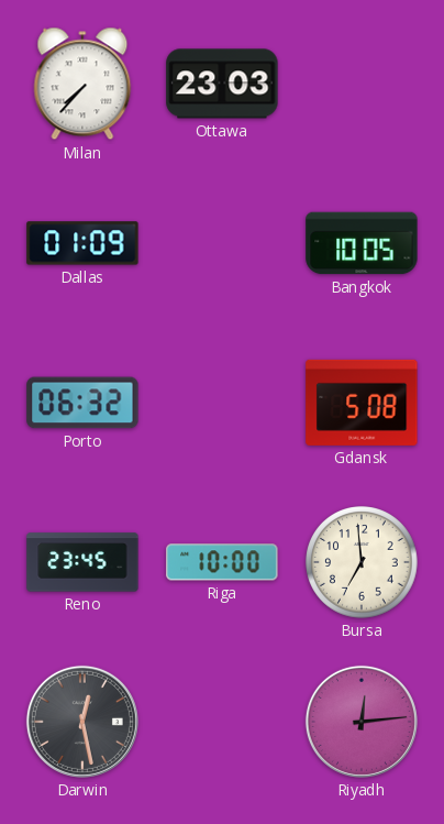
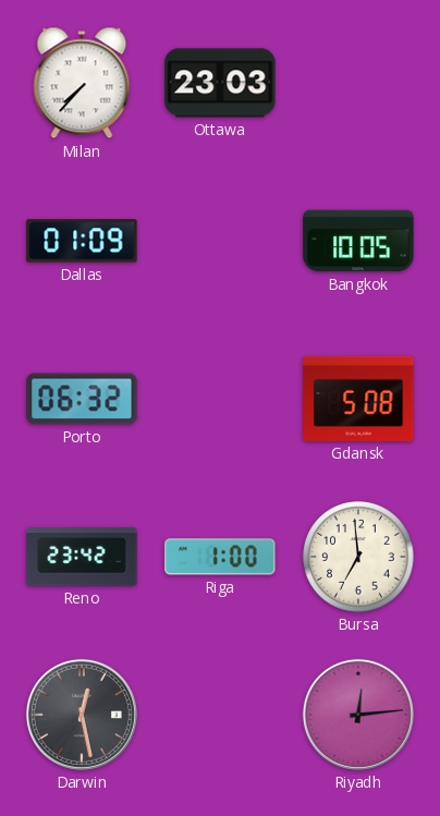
Reno: 23:45 -> 23:42
Riga: 10:00 -> 1:00
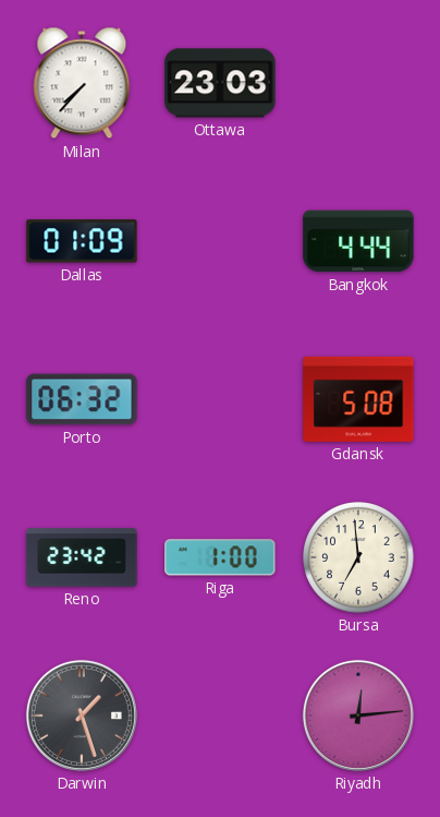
Bangkok: 10:05 -> 4:44
Darwin: 12:28 -> 1:27
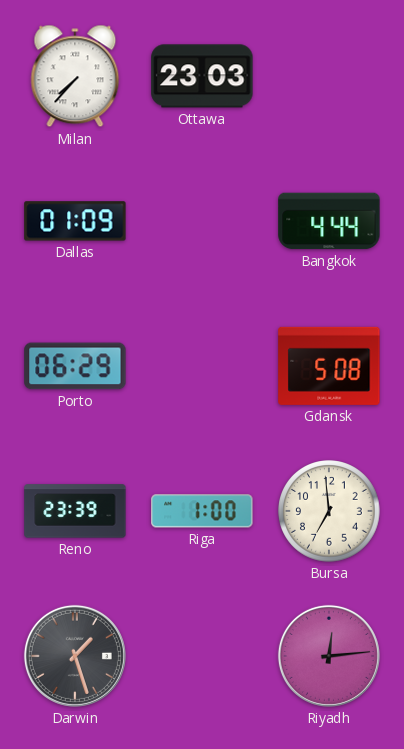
Porto: 06:32 -> 06:29
Reno: 23:42 -> 23:39
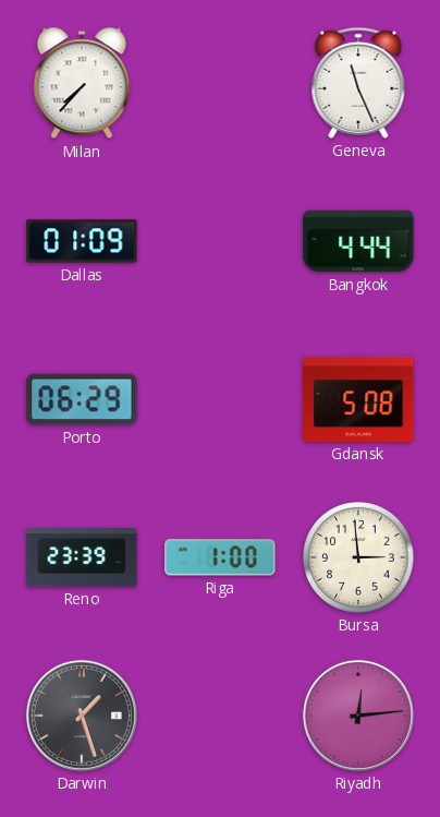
Ottawa: 23:03 -> none
Geneva: none -> 11:26
Bursa: 6:59 -> 2:59
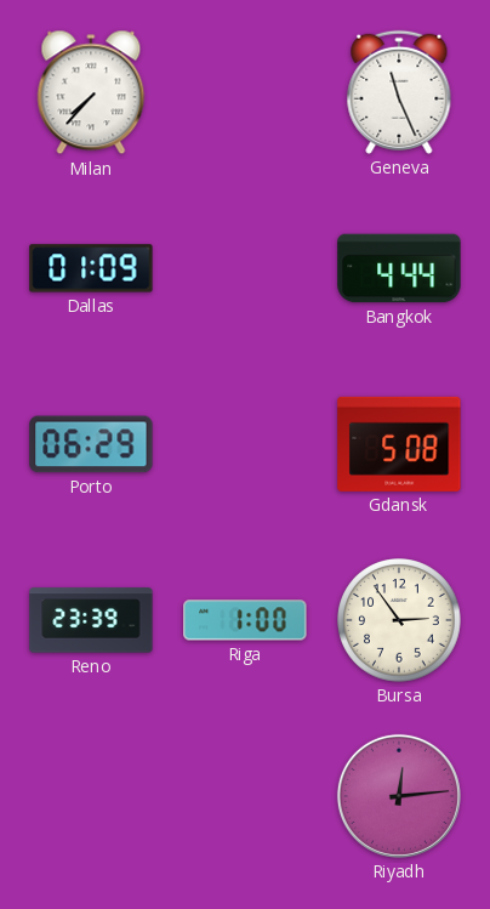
Bursa: 2:59 -> 2:54
Darwin: 1:27 -> none
